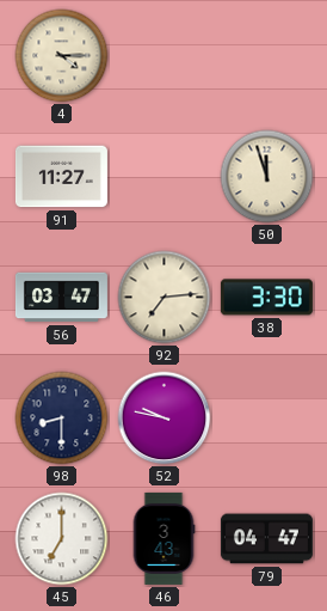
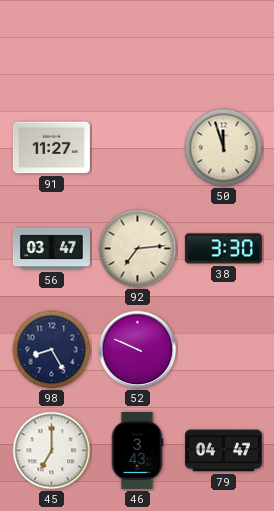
4: 4:15 -> none
98: 8:30 -> 8:25
52: 9:47 -> 9:49
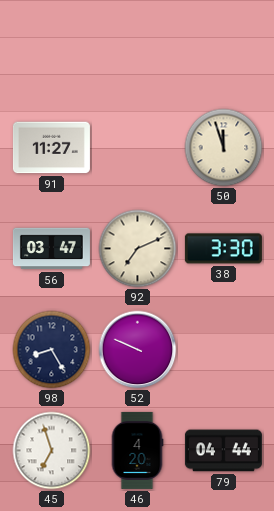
92: 7:14 -> 7:11
45: 7:00 -> 6:57
46: 3:43 -> 4:20
79: 04:47 -> 04:44
